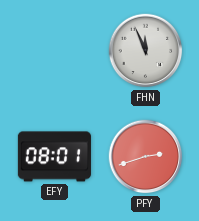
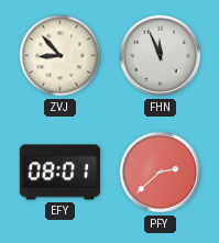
ZVJ: none -> 8:53
PFY: 2:42 -> 2:38
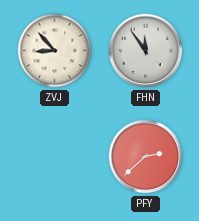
FHN: 11:56 -> 11:54
EFY: 08:01 -> none
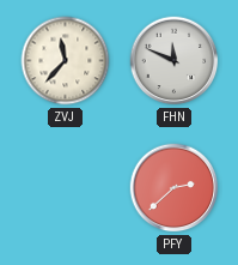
ZVJ: 8:53 -> 11:37
FHN: 11:54 -> 11:49
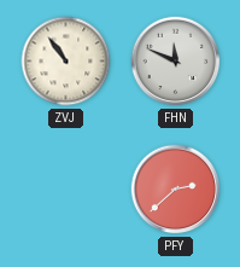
ZVJ: 11:37 -> 10:54
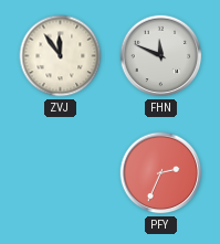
ZVJ: 10:54 -> 11:54
PFY: 2:38 -> 2:34
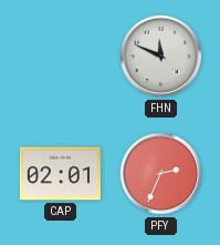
ZVJ: 11:54 -> none
CAP: none -> 02:01
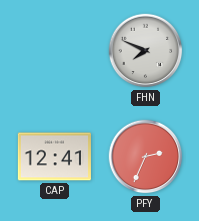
FHN: 11:49 -> 7:49
CAP: 02:01 -> 12:41
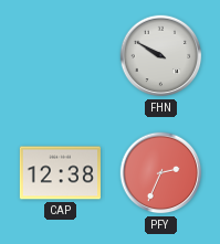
FHN: 7:49 -> 9:50
CAP: 12:41 -> 12:38
